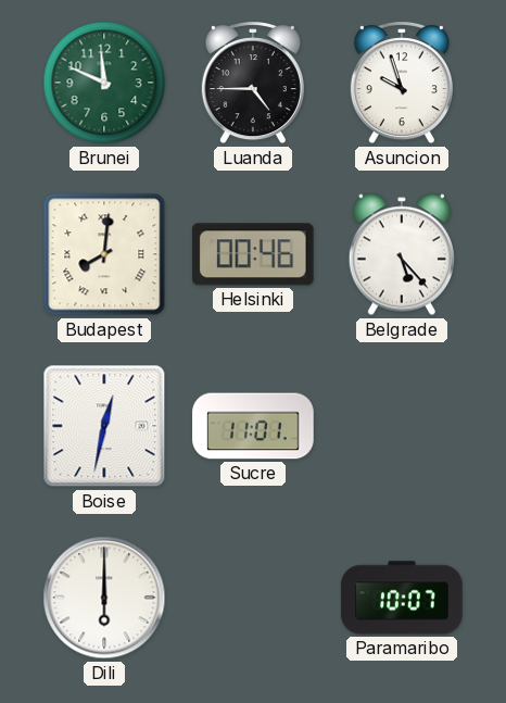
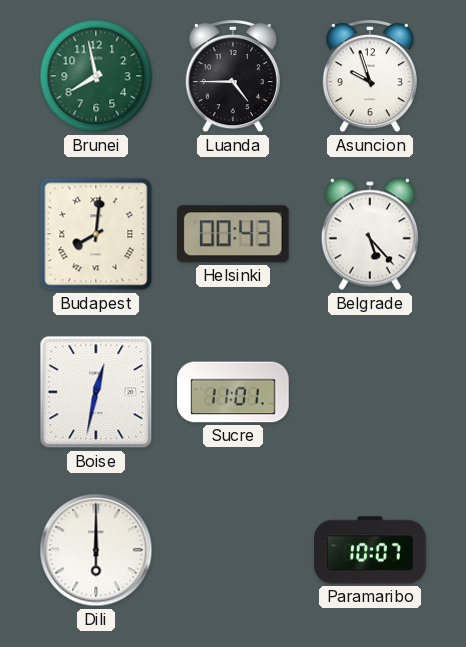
Brunei: 11:49 -> 7:58
Helsinki: 00:46 -> 00:43
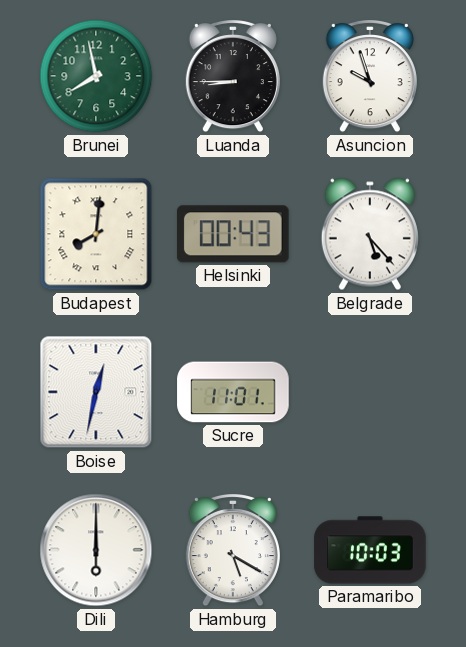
Luanda: 4:45 -> 8:45
Hamburg: none -> 5:20
Paramaribo: 10:07 -> 10:03
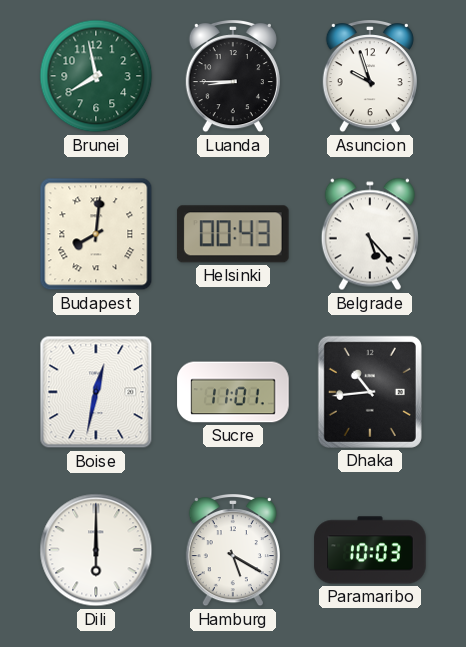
Dhaka: none -> 10:44
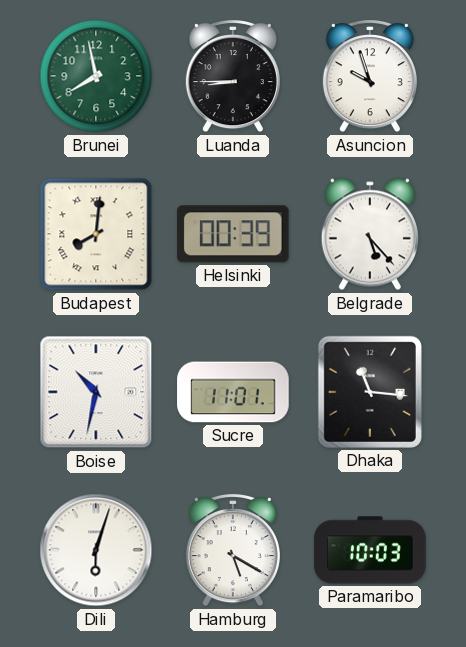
Helsinki: 00:43 -> 00:39
Boise: 12:32 -> 10:32
Dhaka: 10:44 -> 11:16
Dili: 6:00 -> 6:03
